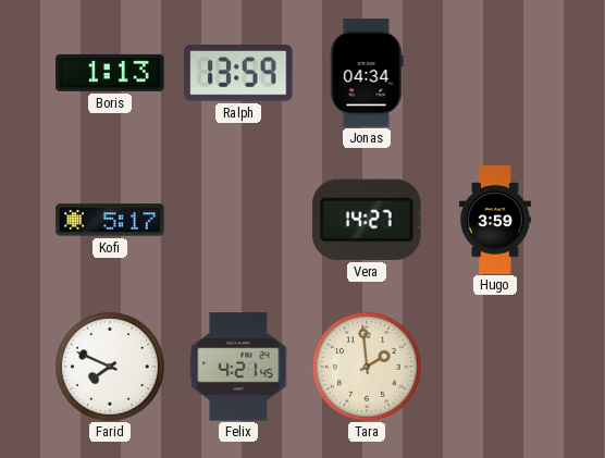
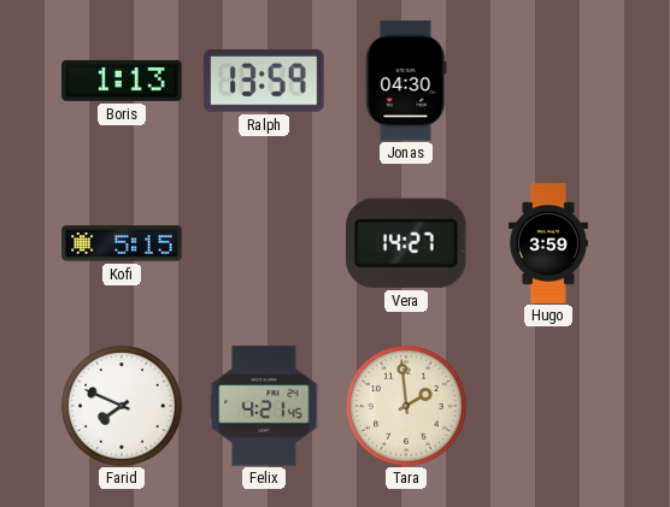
Jonas: 04:34 -> 04:30
Kofi: 5:17 -> 5:15
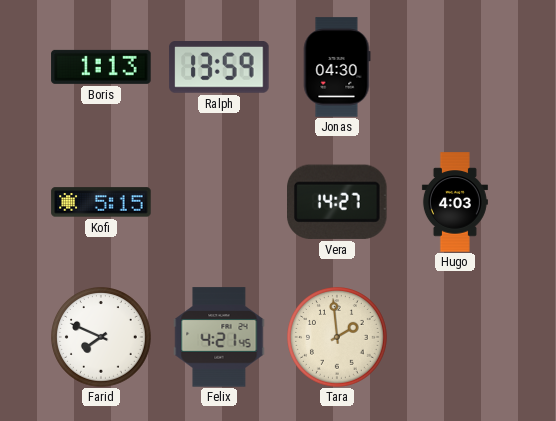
Hugo: 3:59 -> 4:03
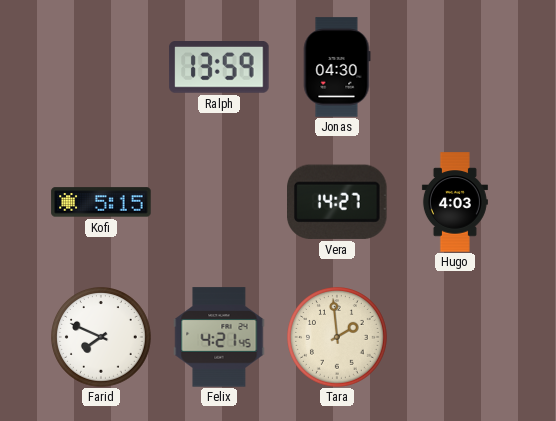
Boris: 1:13 -> none
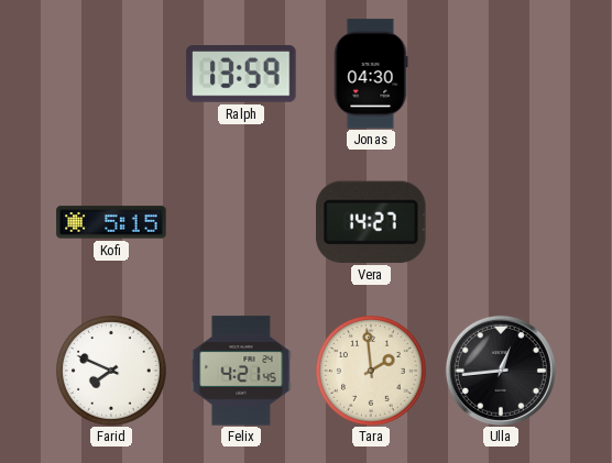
Hugo: 4:03 -> none
Ulla: none -> 12:44
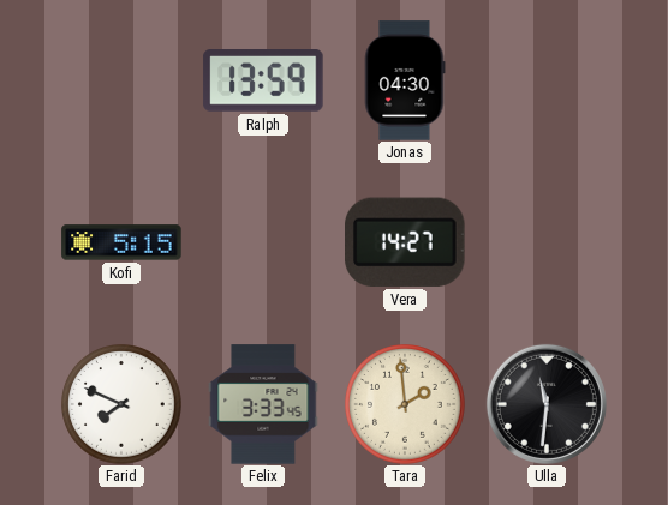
Felix: 4:21 -> 3:33
Ulla: 12:44 -> 11:31
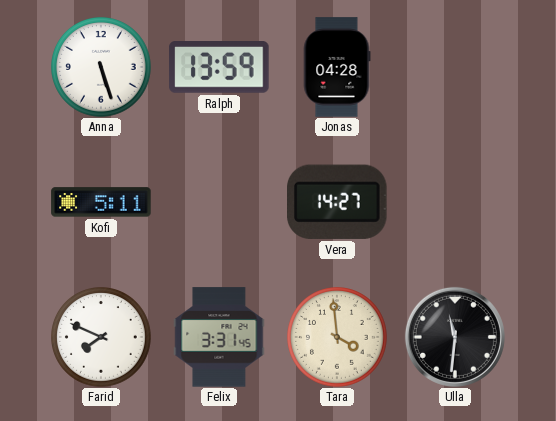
Anna: none -> 5:27
Jonas: 04:30 -> 04:28
Kofi: 5:15 -> 5:11
Felix: 3:33 -> 3:31
Tara: 1:59 -> 3:59
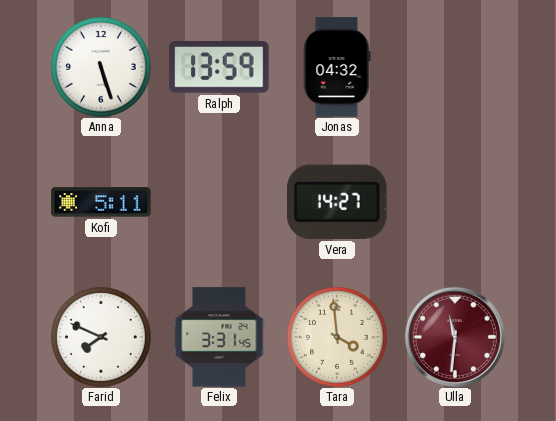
Jonas: 04:28 -> 04:32
Ulla dial: black -> burgundy
